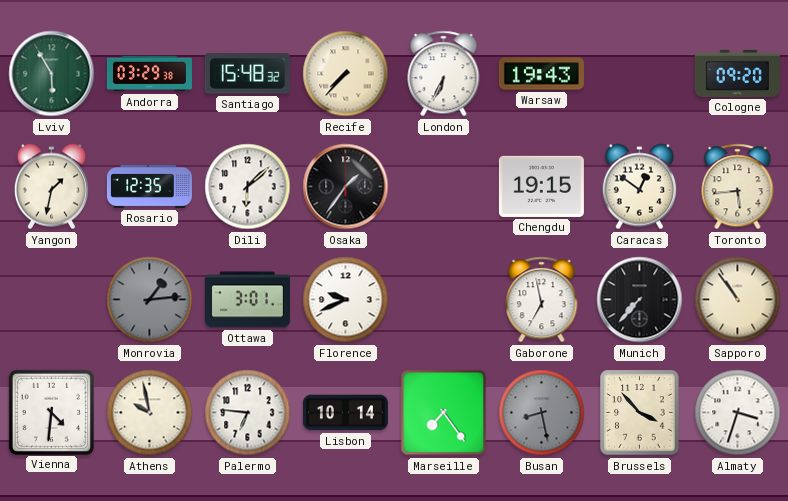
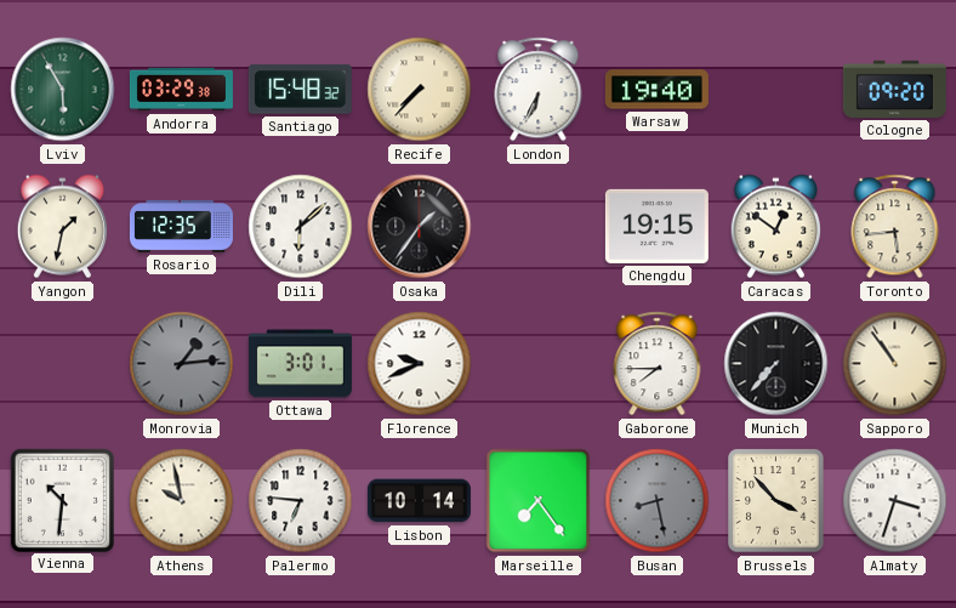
Warsaw: 19:43 -> 19:40
Gaborone: 6:58 -> 7:45
Vienna: 4:31 -> 10:31
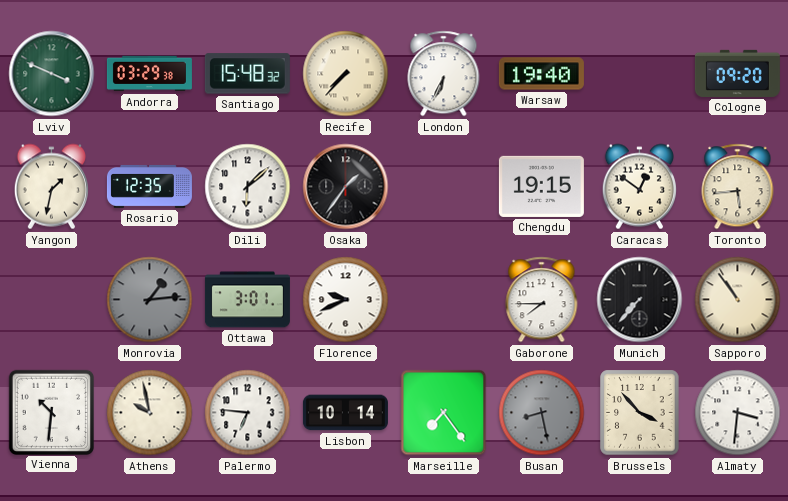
Lviv: 5:55 -> 3:49
Almaty: 3:33 -> 3:31
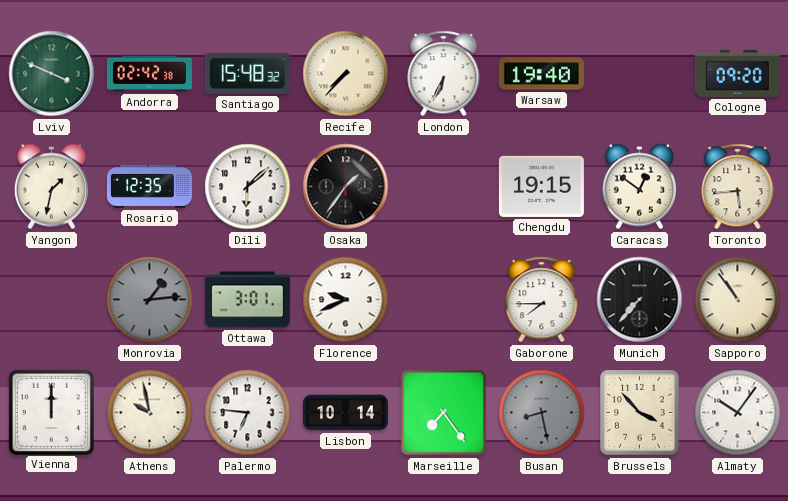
Andorra: 03:29 -> 02:42
Vienna: 10:31 -> 12:00
Almaty: 3:31 -> 10:06
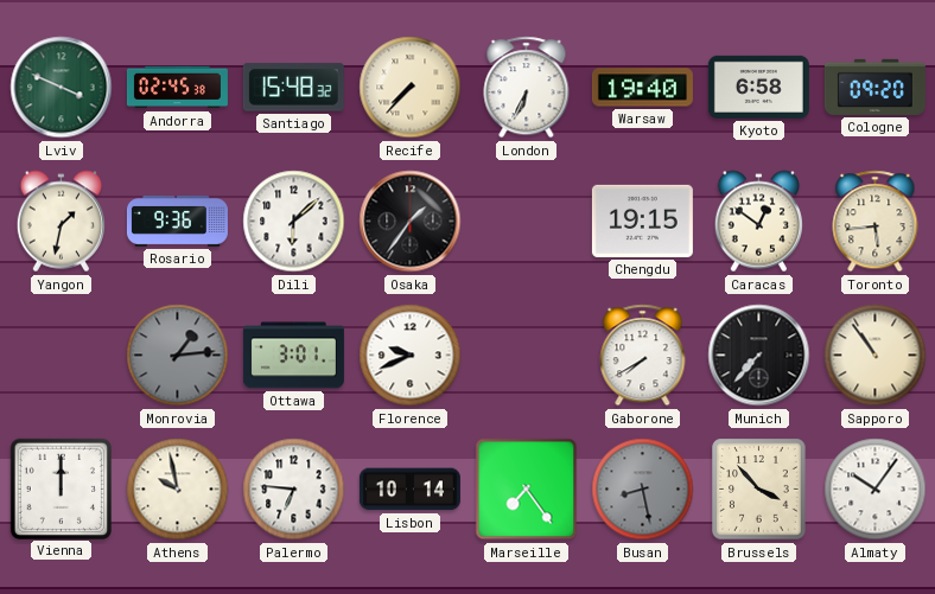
Andorra: 02:42 -> 02:45
Kyoto: none -> 6:58
Rosario: 12:35 -> 9:36
Gaborone: 7:45 -> 7:40
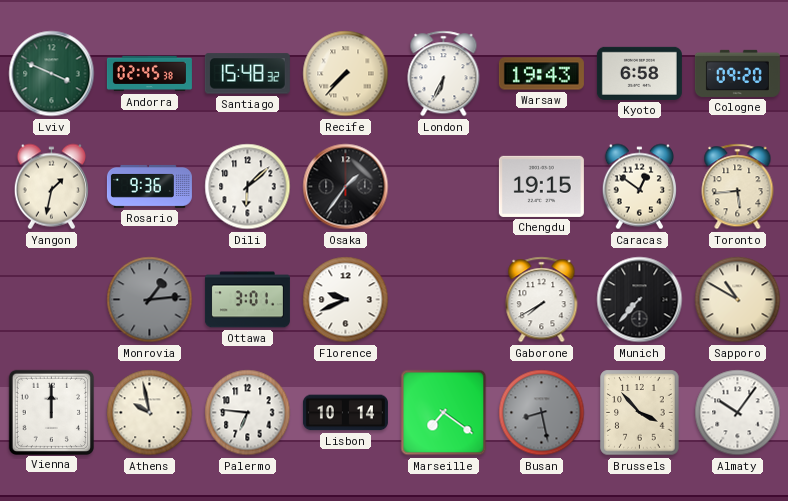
Warsaw: 19:40 -> 19:43
Sapporo: 10:54 -> 10:50
Marseille: 7:24 -> 7:21
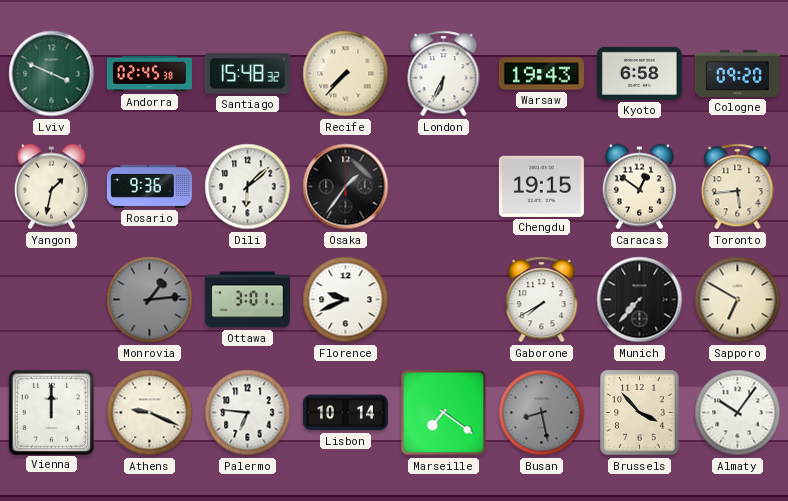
Sapporo: 10:50 -> 6:50
Athens: 9:58 -> 9:19
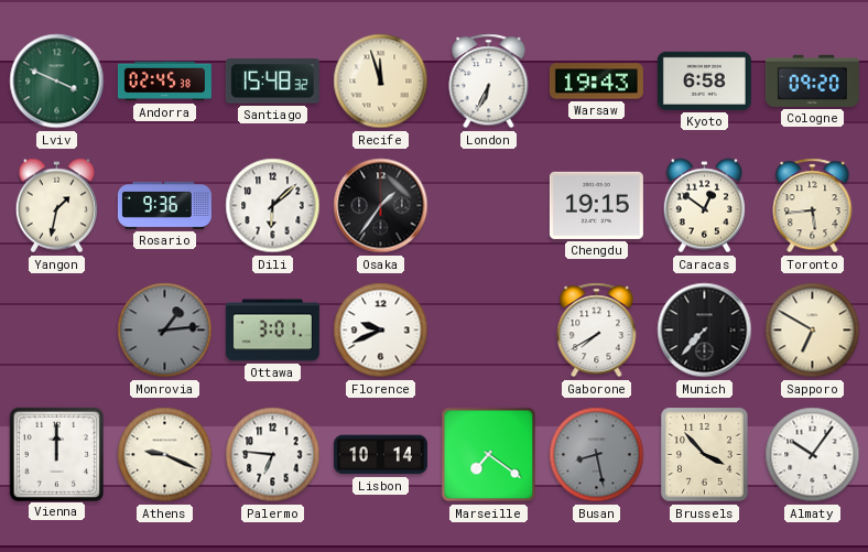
Recife: 7:37 -> 11:57
